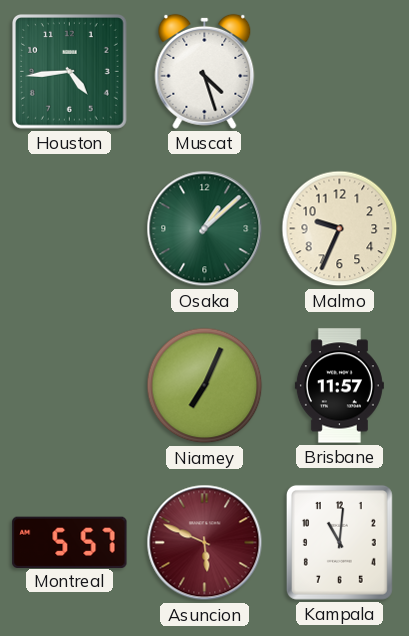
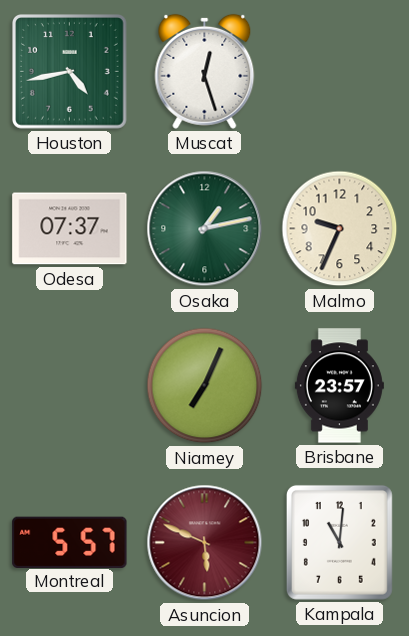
Houston: 4:44 -> 4:43
Muscat: 4:27 -> 12:27
Odesa: none -> 07:37
Osaka: 1:08 -> 1:13
Brisbane: 11:57 -> 23:57
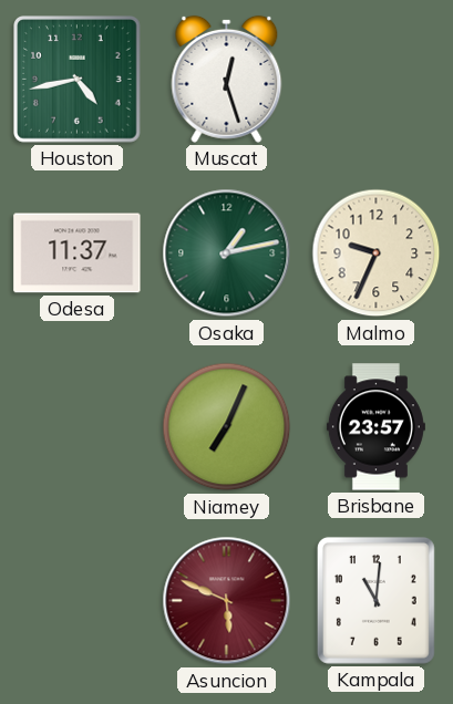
Odesa: 07:37 -> 11:37
Montreal: 5:57 -> none
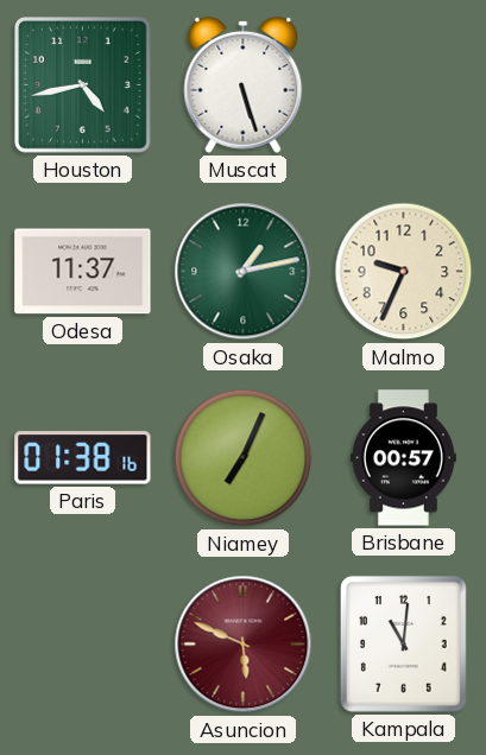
Muscat: 12:27 -> 5:27
Paris: none -> 01:38
Brisbane: 23:57 -> 00:57
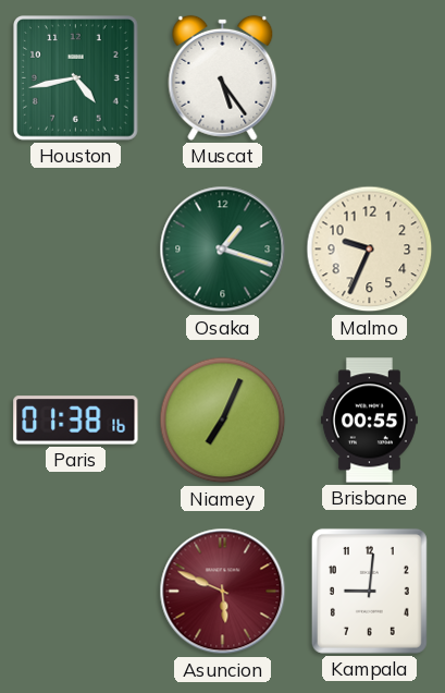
Muscat: 5:27 -> 5:24
Odesa: 11:37 -> none
Osaka: 1:13 -> 1:18
Brisbane: 00:57 -> 00:55
Kampala: 11:01 -> 9:01
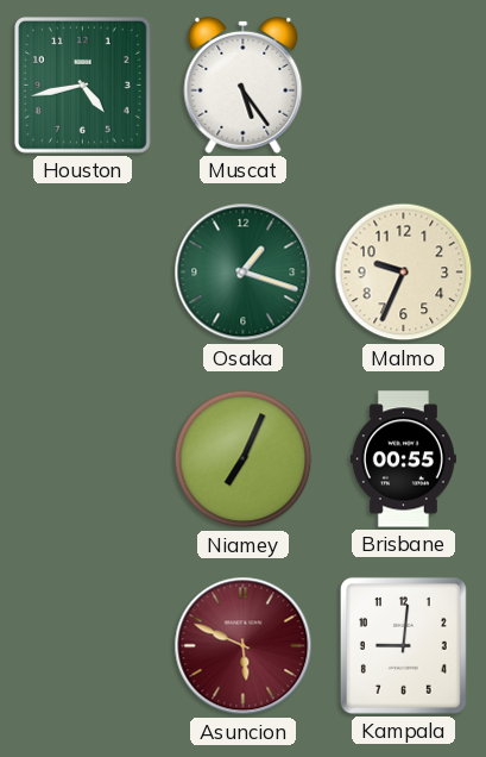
Paris: 01:38 -> none
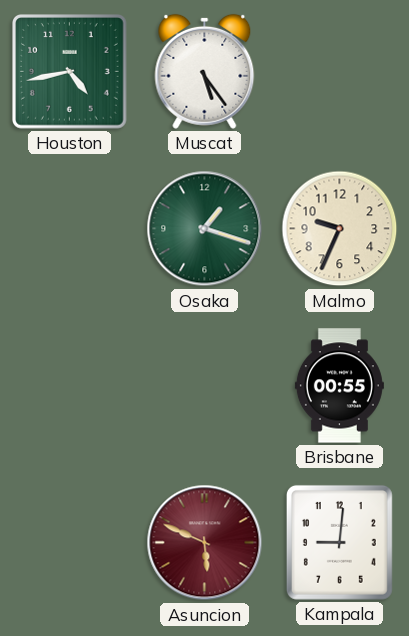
Niamey: 7:04 -> none
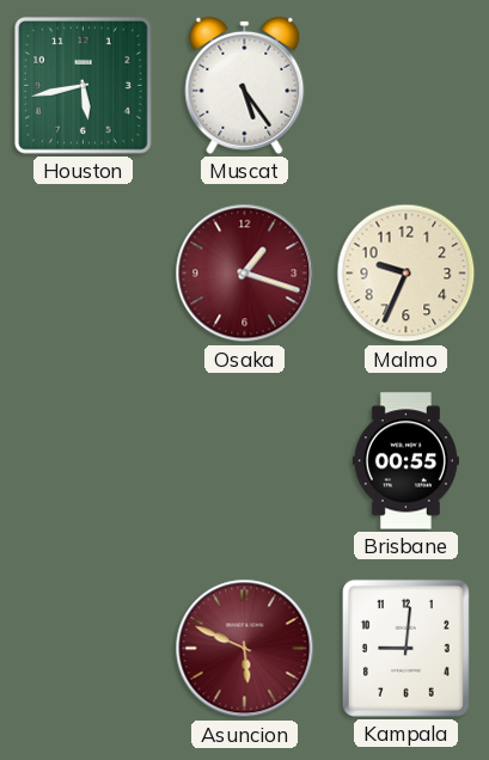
Houston: 4:43 -> 5:43
Osaka dial: green -> burgundy
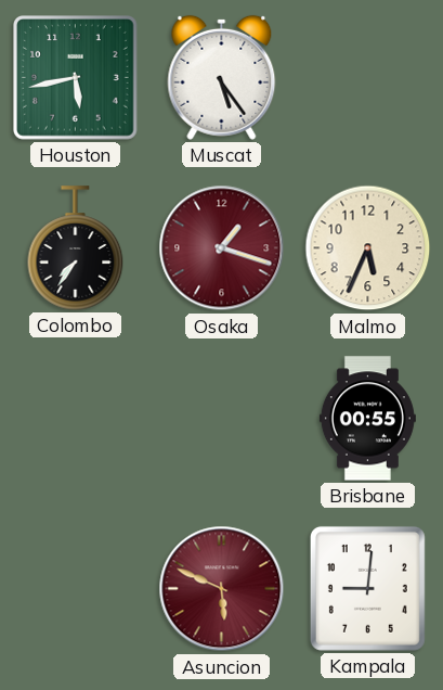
Colombo: none -> 7:36
Malmo: 9:34 -> 5:34
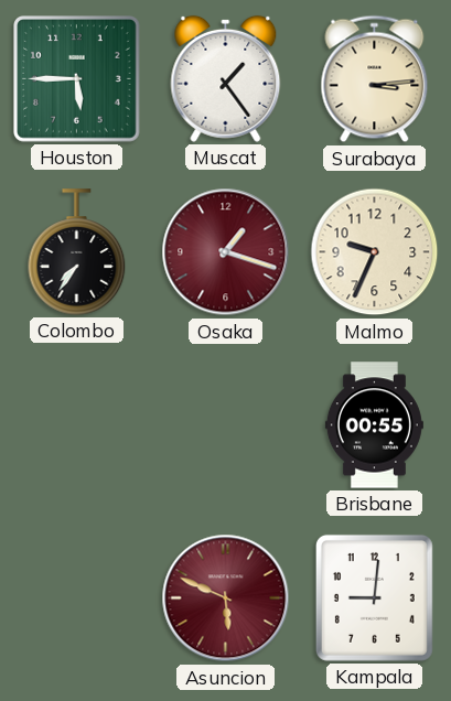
Houston: 5:43 -> 5:45
Muscat: 5:24 -> 1:24
Surabaya: none -> 3:14
Malmo: 5:34 -> 9:34
